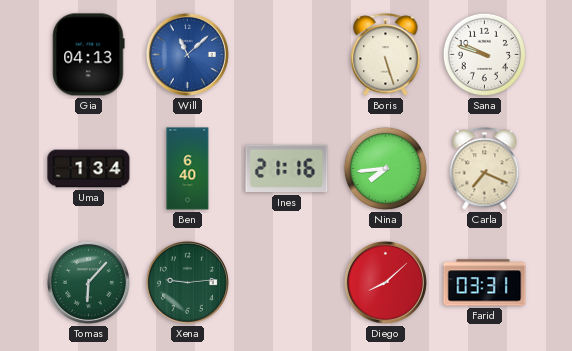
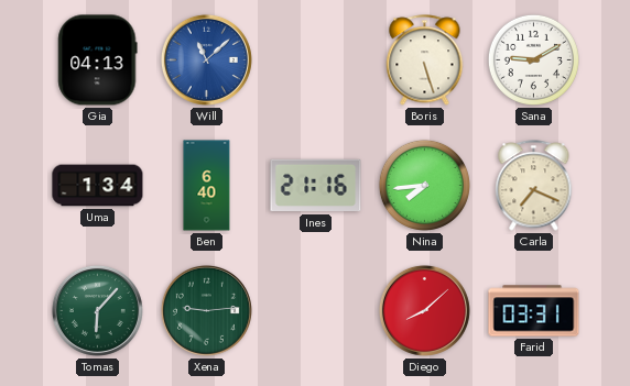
Sana: 9:48 -> 9:10
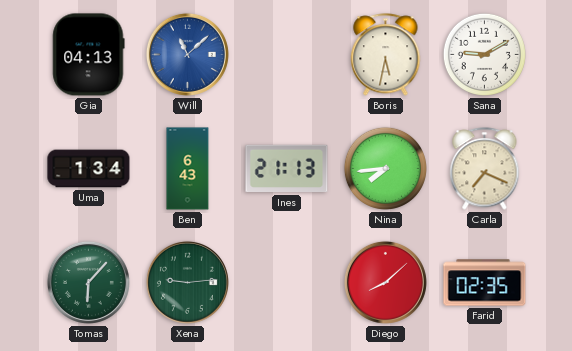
Boris: 5:27 -> 5:32
Ben: 6:40 -> 6:43
Ines: 21:16 -> 21:13
Farid: 03:31 -> 02:35
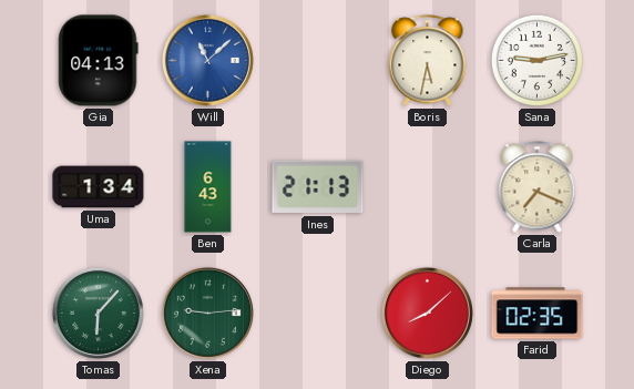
Sana: 9:10 -> 9:13
Nina: 7:44 -> none
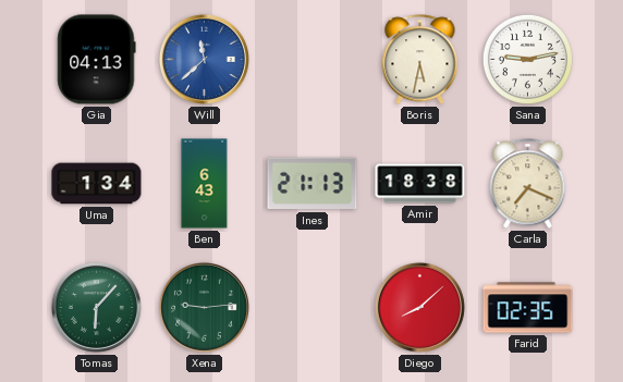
Will: 11:08 -> 11:38
Amir: none -> 18:38
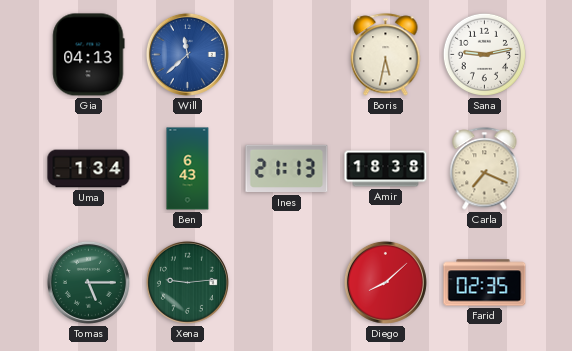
Tomas: 6:07 -> 5:15
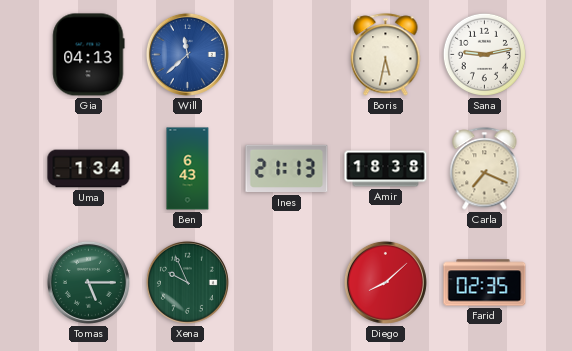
Xena: 9:14 -> 9:56
